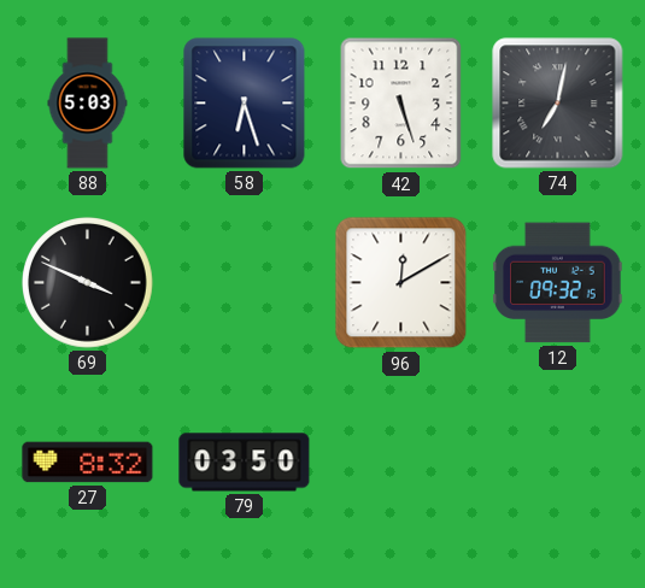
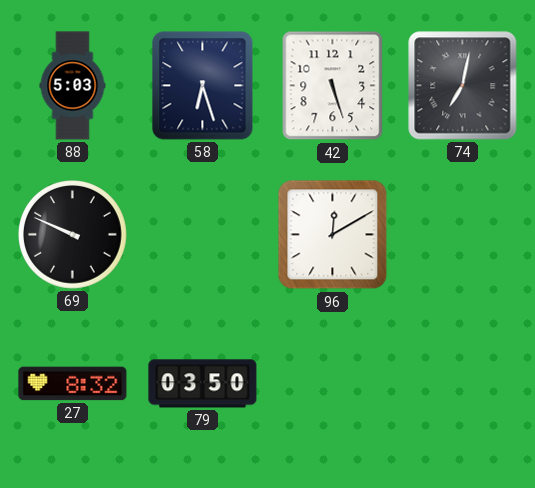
69: 3:49 -> 9:49
12: 09:32 -> none
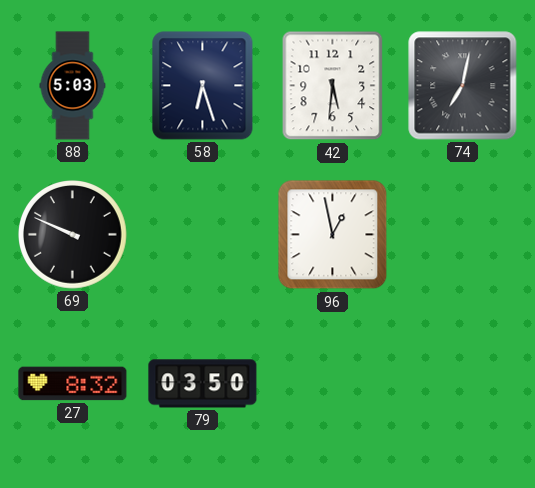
42: 5:27 -> 5:31
96: 12:10 -> 12:58
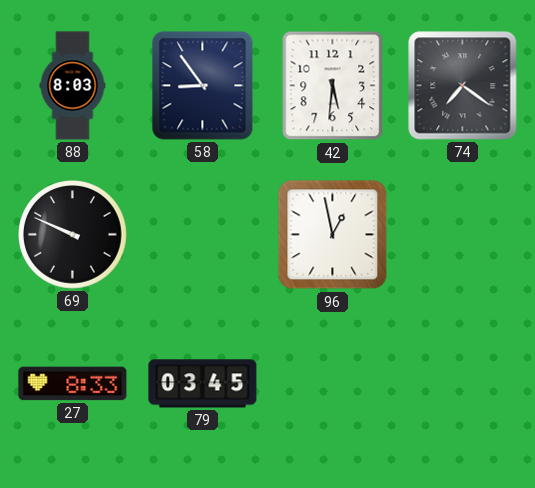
88: 5:03 -> 8:03
58: 6:27 -> 8:54
74: 7:02 -> 7:21
27: 8:32 -> 8:33
79: 03:50 -> 03:45
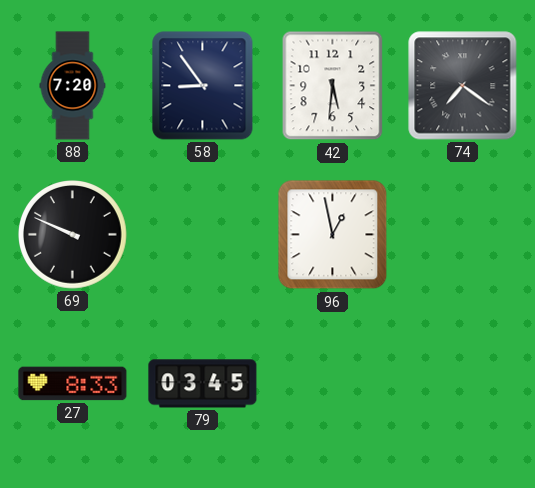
88: 8:03 -> 7:20
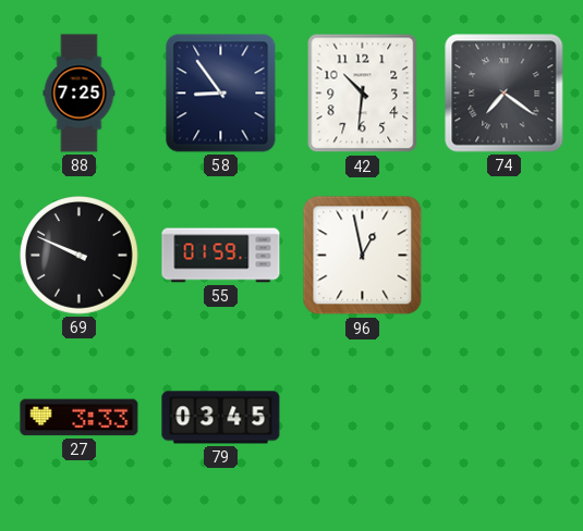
88: 7:20 -> 7:25
42: 5:31 -> 10:31
55: none -> 01:59
27: 8:33 -> 3:33
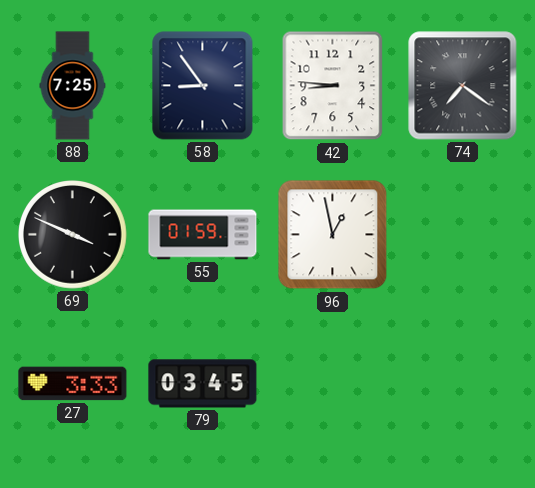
42: 10:31 -> 8:46
69: 9:49 -> 3:49
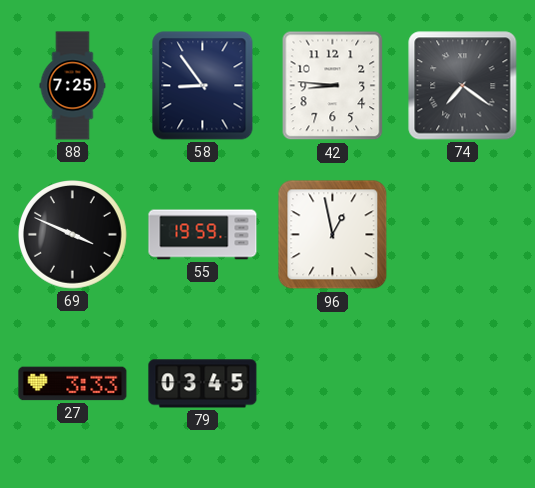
55: 01:59 -> 19:59
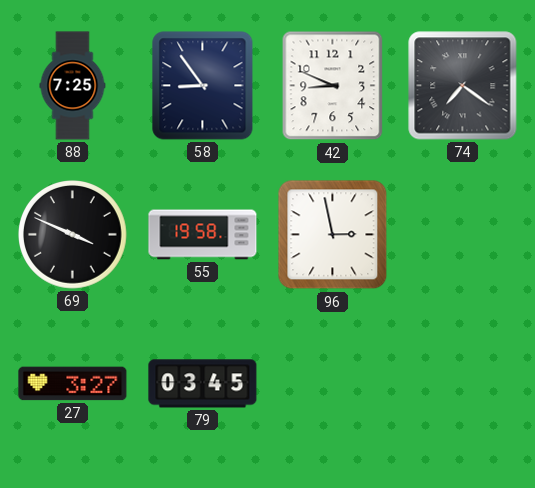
42: 8:46 -> 8:49
55: 19:59 -> 19:58
96: 12:58 -> 2:58
27: 3:33 -> 3:27
